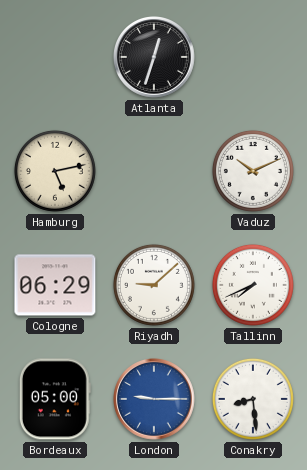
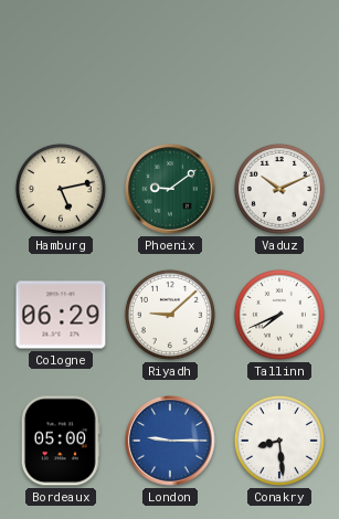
Atlanta: 12:33 -> none
Phoenix: none -> 9:09
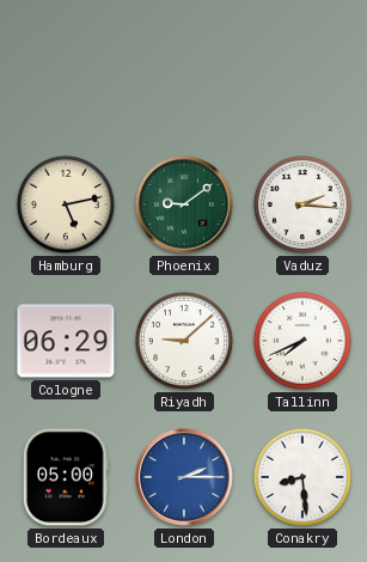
Vaduz: 10:11 -> 2:16
London: 9:15 -> 2:15
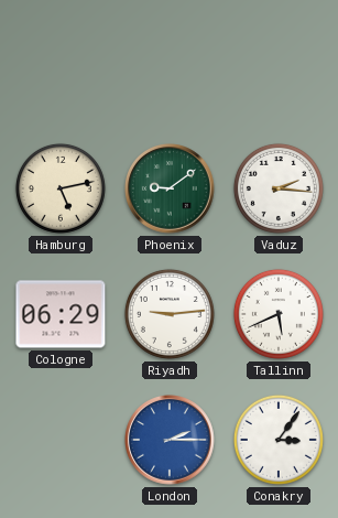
Riyadh: 9:08 -> 9:14
Tallinn: 7:41 -> 5:41
Bordeaux: 05:00 -> none
Conakry: 8:29 -> 3:06
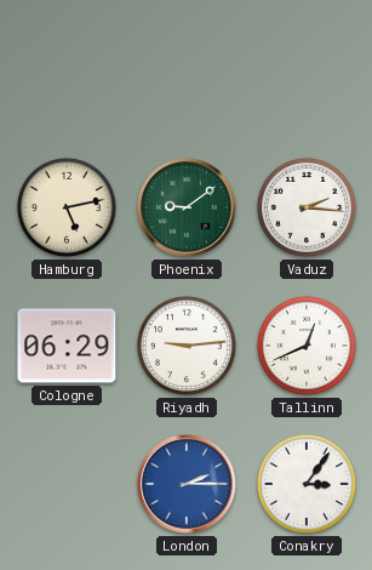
Tallinn: 5:41 -> 12:41
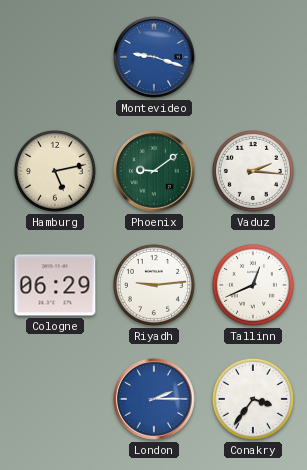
Montevideo: none -> 9:18
Conakry: 3:06 -> 3:36
